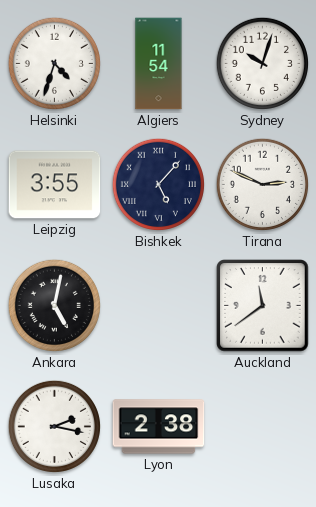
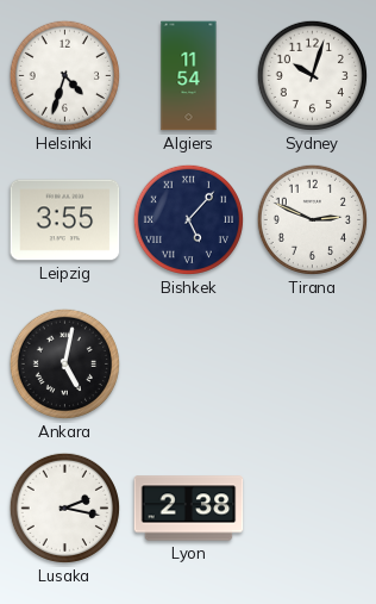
Auckland: 11:39 -> none
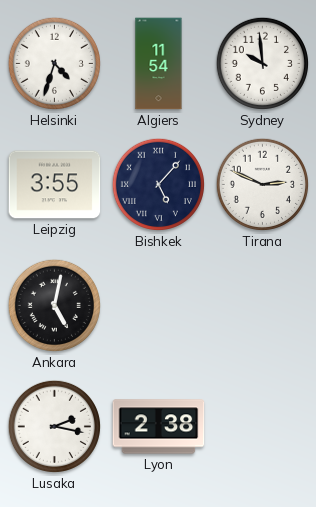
Sydney: 10:03 -> 9:59
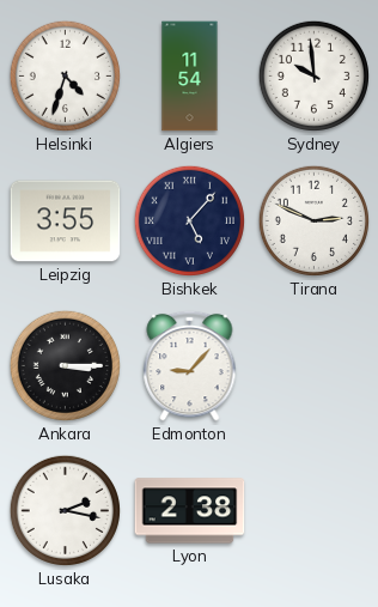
Ankara: 5:02 -> 3:15
Edmonton: none -> 9:07
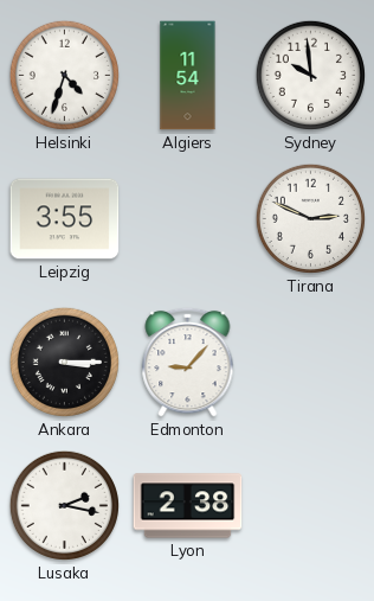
Bishkek: 5:07 -> none
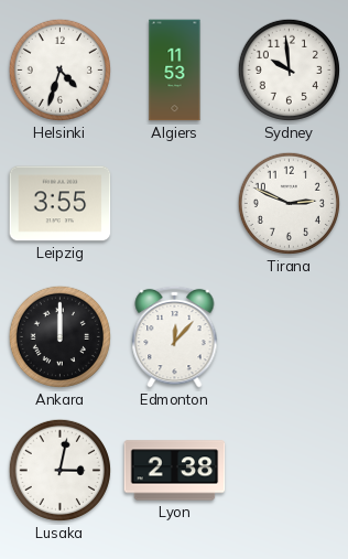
Algiers: 11:54 -> 11:53
Ankara: 3:15 -> 12:00
Edmonton: 9:07 -> 12:07
Lusaka: 2:17 -> 3:02
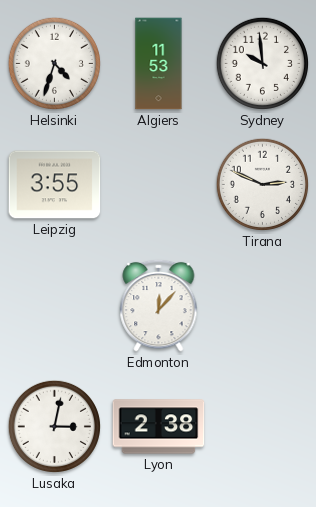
Ankara: 12:00 -> none
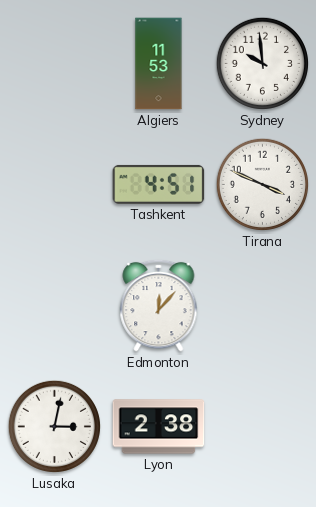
Helsinki: 4:33 -> none
Leipzig: 3:55 -> none
Tashkent: none -> 4:51
Tirana: 2:49 -> 3:49
